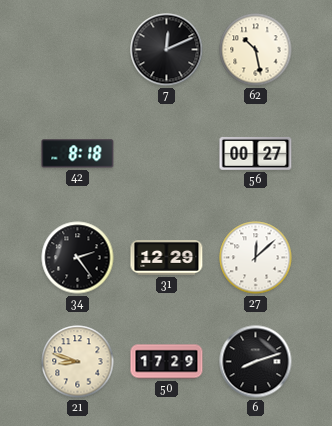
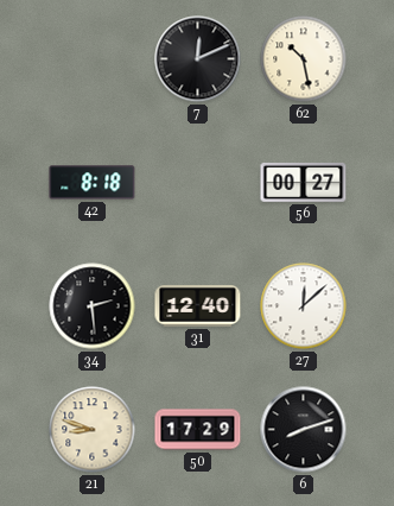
34: 2:24 -> 2:29
31: 12:29 -> 12:40
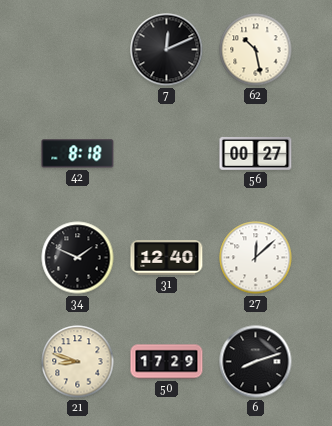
34: 2:29 -> 1:49
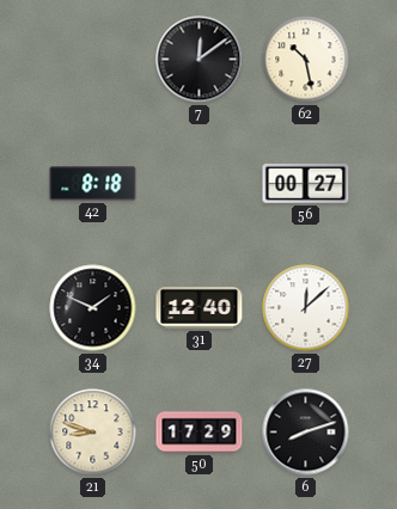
7: 12:11 -> 12:09
